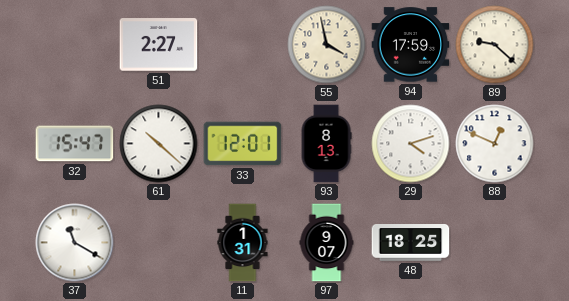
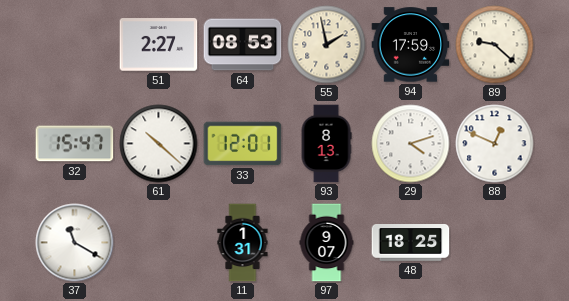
64: none -> 08:53
55: 3:58 -> 1:58
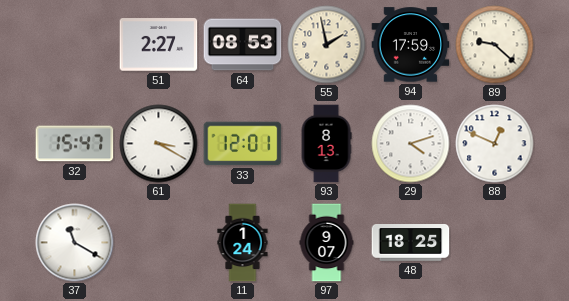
61: 10:22 -> 3:20
11: 1:31 -> 1:24
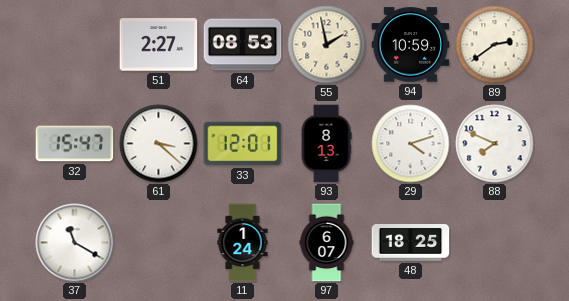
94: 17:59 -> 10:59
89: 9:22 -> 2:39
61: 3:20 -> 3:22
88: 12:49 -> 7:49
97: 9:07 -> 6:07
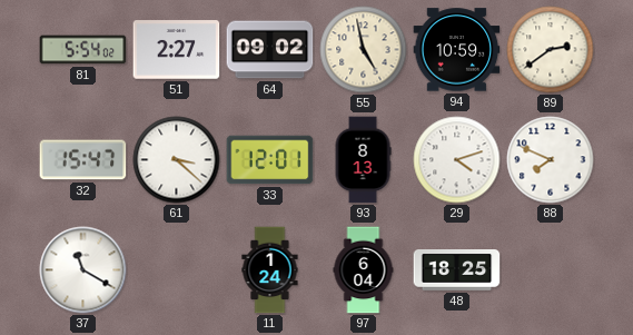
81: none -> 5:54
64: 08:53 -> 09:02
55: 1:58 -> 4:58
97: 6:07 -> 6:04
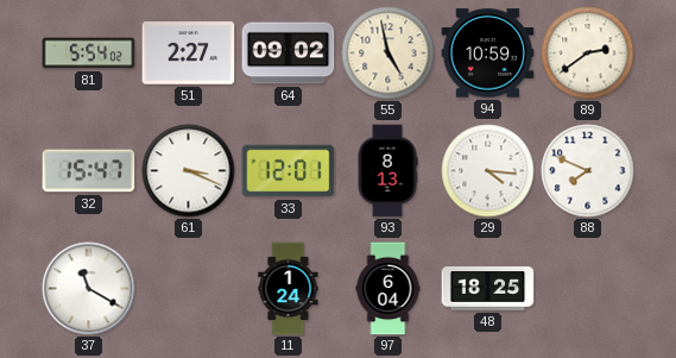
61: 3:22 -> 3:19
29: 4:12 -> 4:16
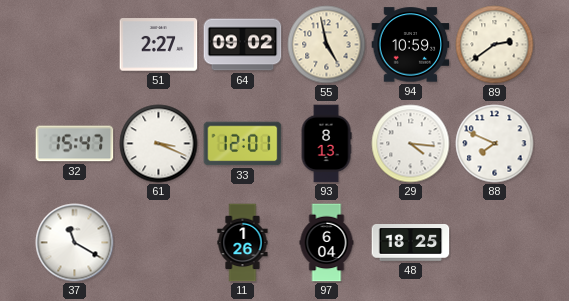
81: 5:54 -> none
11: 1:24 -> 1:26
